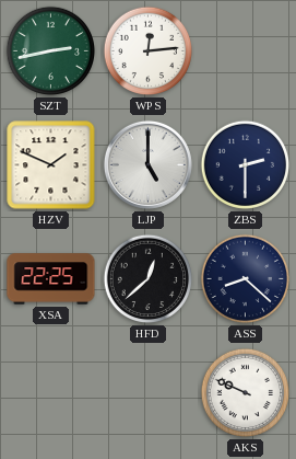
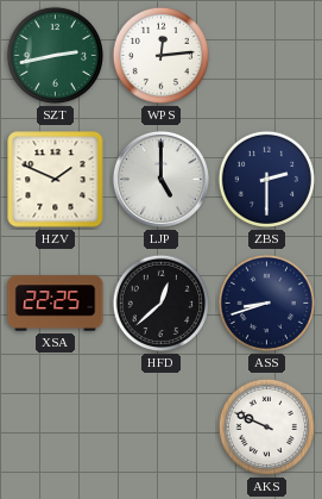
ASS: 8:22 -> 8:42
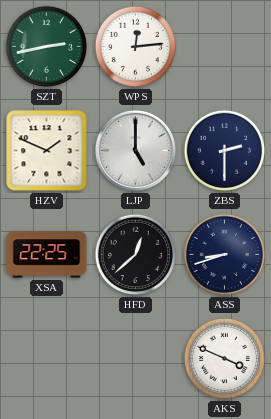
AKS: 9:49 -> 3:49
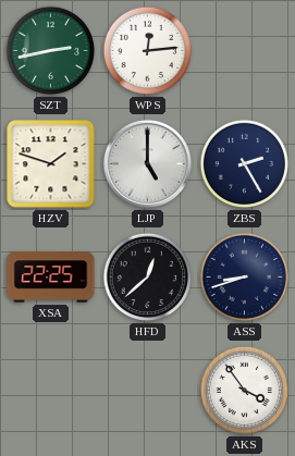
HZV: 1:49 -> 1:48
ZBS: 2:30 -> 2:25
AKS: 3:49 -> 3:54
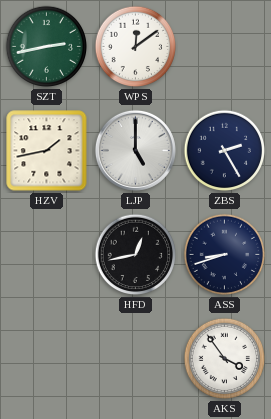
WPS: 12:14 -> 12:09
HZV: 1:48 -> 1:43
XSA: 22:25 -> none
HFD: 12:38 -> 12:43
